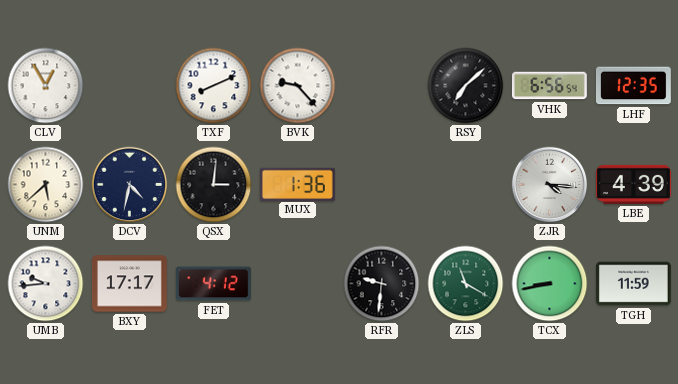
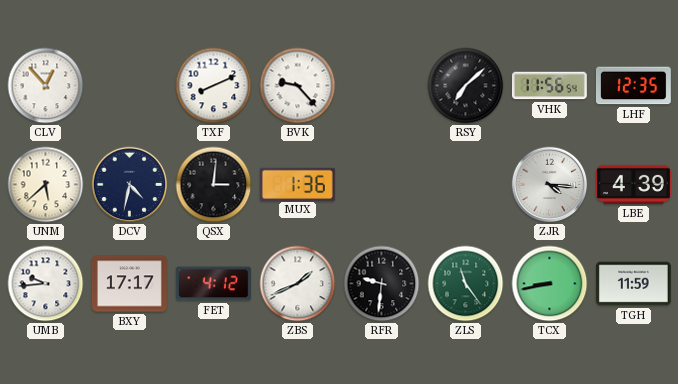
CLV: 12:55 -> 12:53
VHK: 6:56 -> 11:56
ZBS: none -> 1:41
ZLS: 11:20 -> 11:24
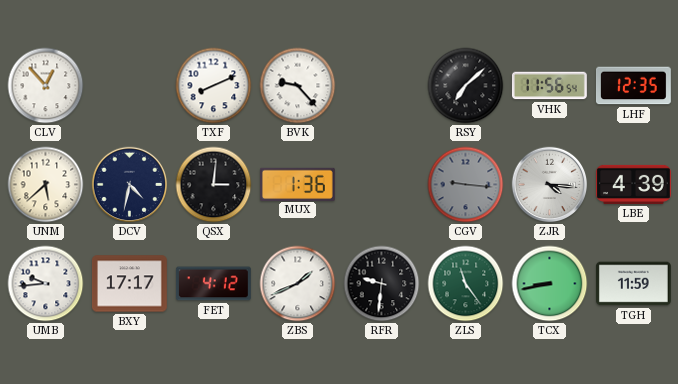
CGV: none -> 9:16
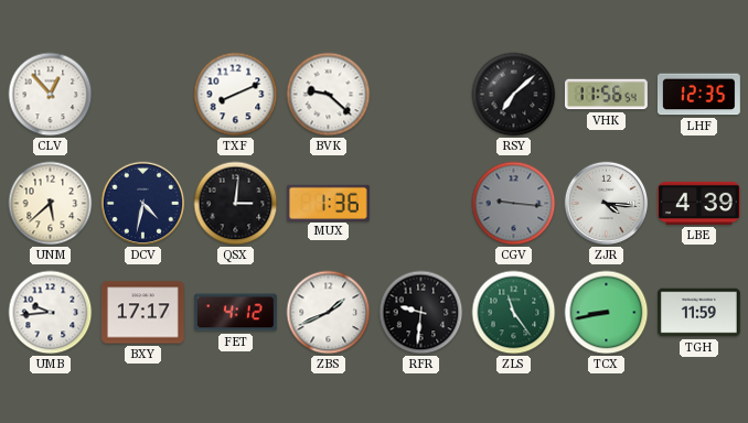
BVK: 9:23 -> 9:22
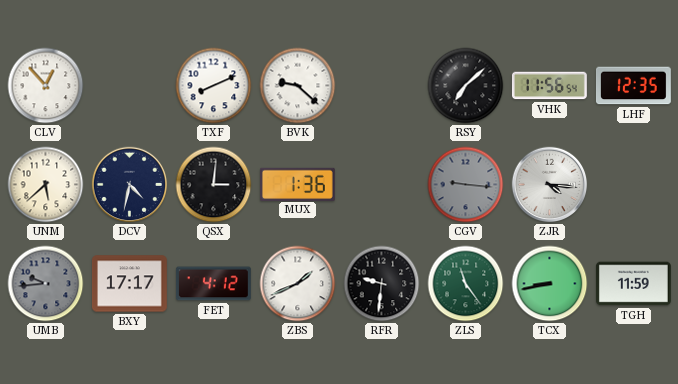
LBE: 4:39 -> none
UMB dial: white -> grey
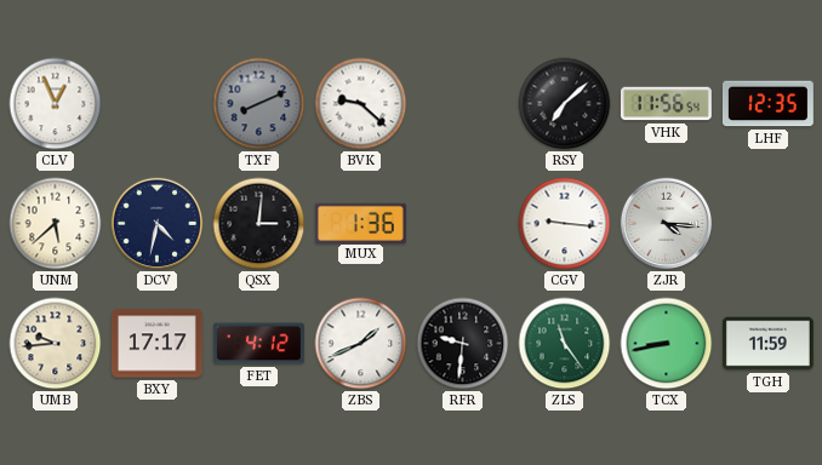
CLV: 12:53 -> 12:56
TXF dial: white -> grey
CGV dial: grey -> white
UMB dial: grey -> cream
